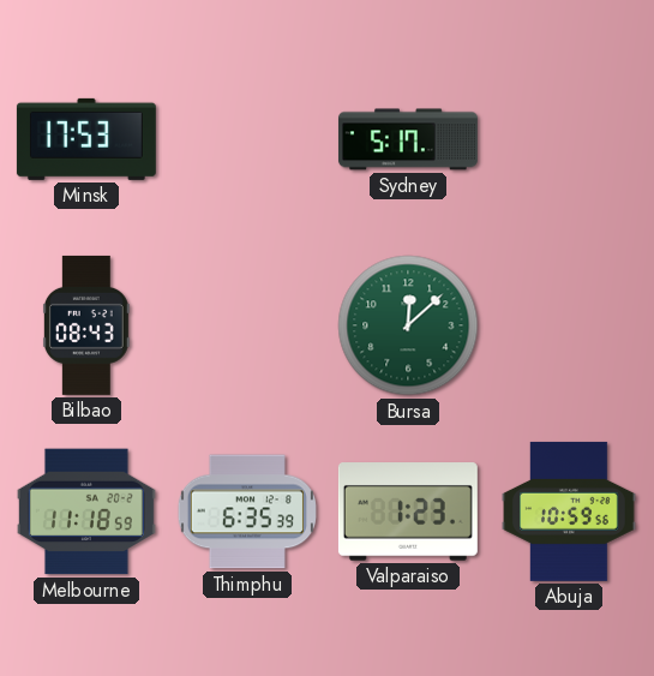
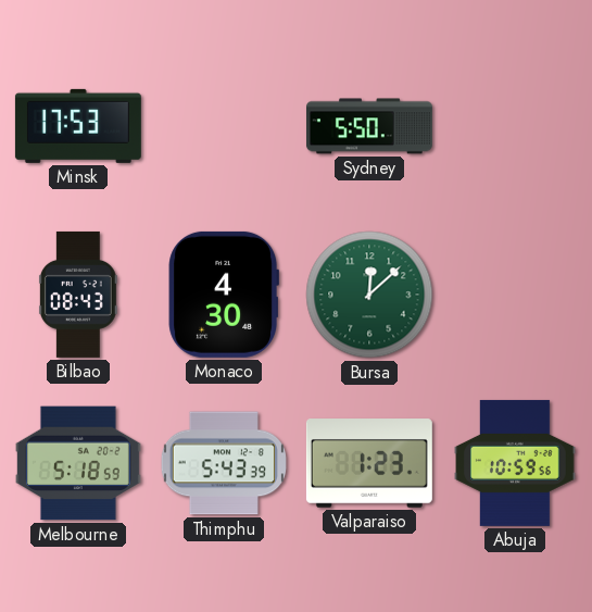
Sydney: 5:17 -> 5:50
Monaco: none -> 4:30
Melbourne: 11:18 -> 5:18
Thimphu: 6:35 -> 5:43
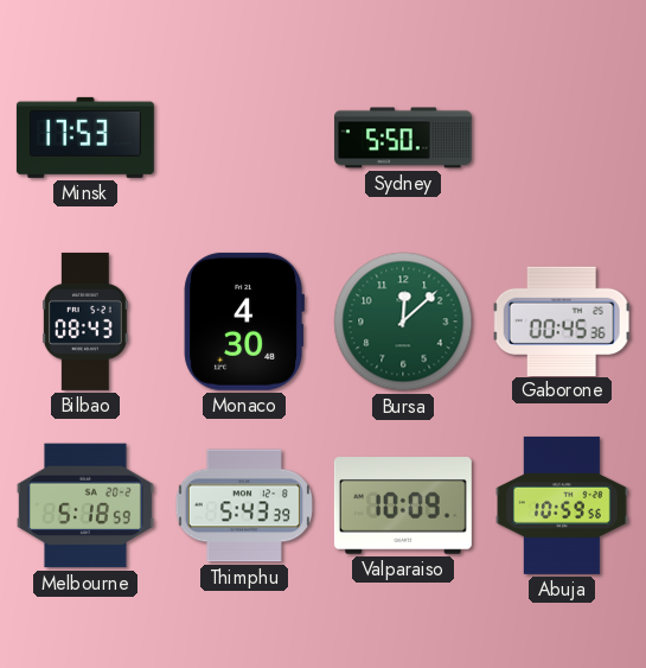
Gaborone: none -> 00:45
Valparaiso: 1:23 -> 10:09
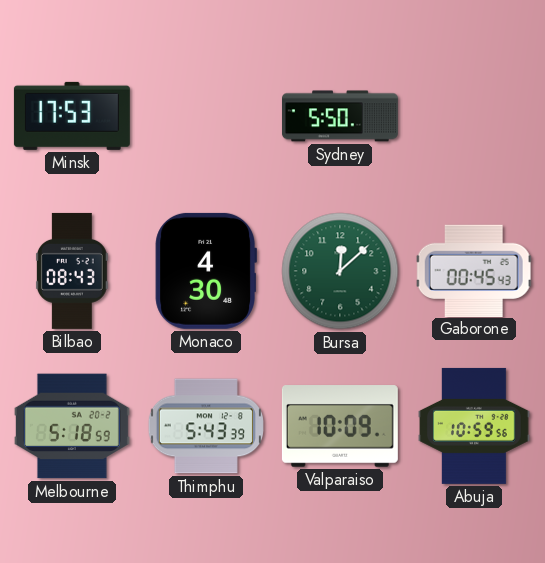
Gaborone: 00:45:36 -> 00:45:43
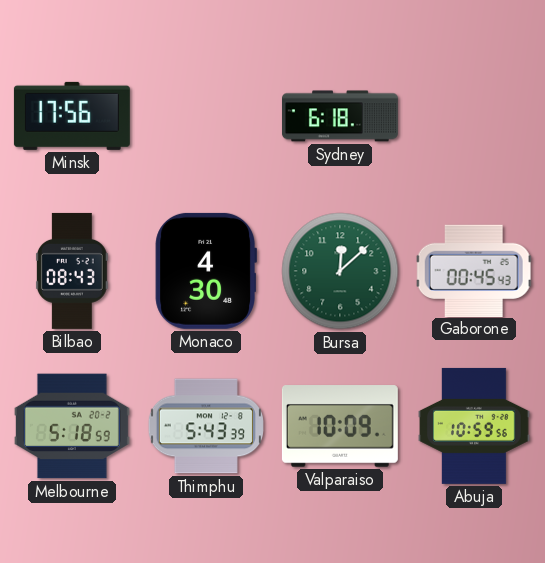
Minsk: 17:53 -> 17:56
Sydney: 5:50 -> 6:18
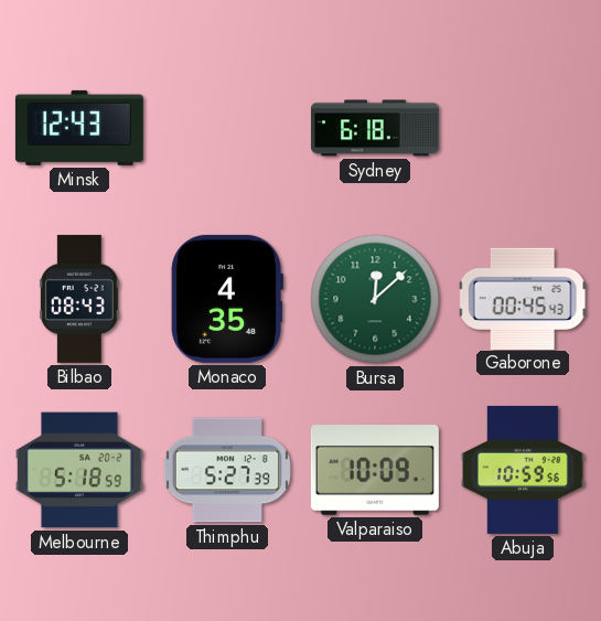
Minsk: 17:56 -> 12:43
Monaco: 4:30 -> 4:35
Thimphu: 5:43 -> 5:27
